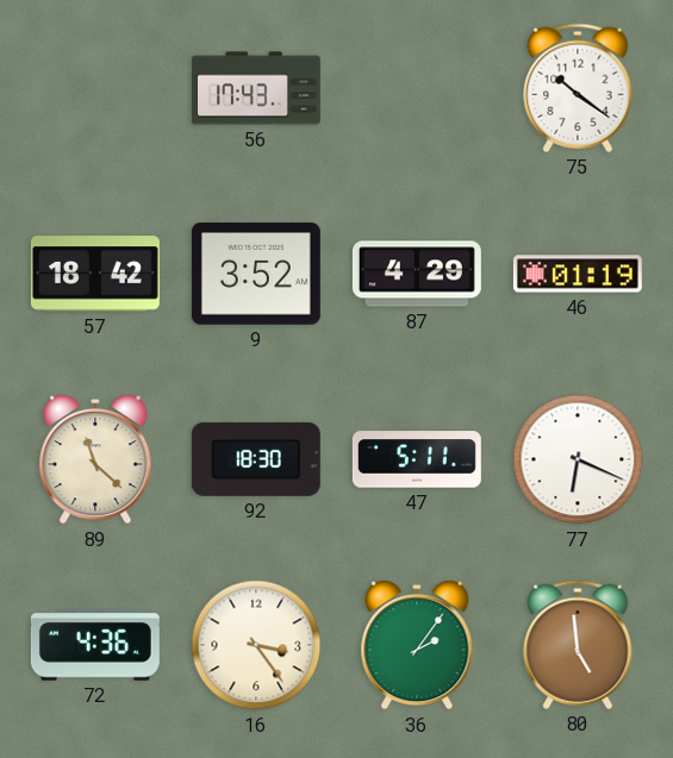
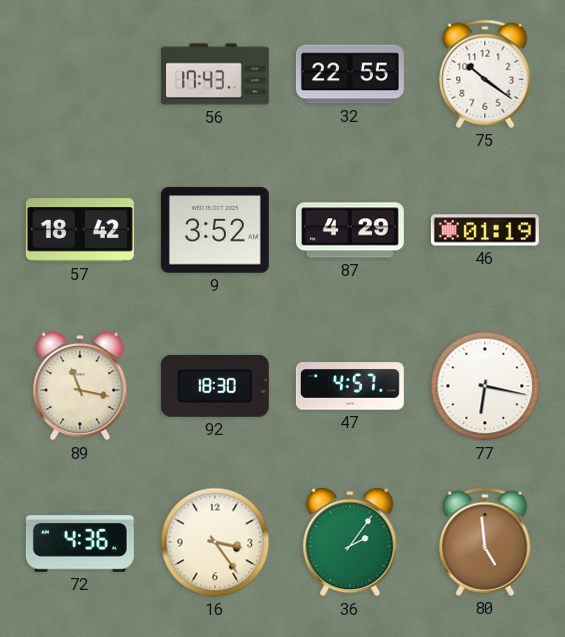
32: none -> 22:55
89: 11:22 -> 11:17
47: 5:11 -> 4:57
77: 6:19 -> 6:17
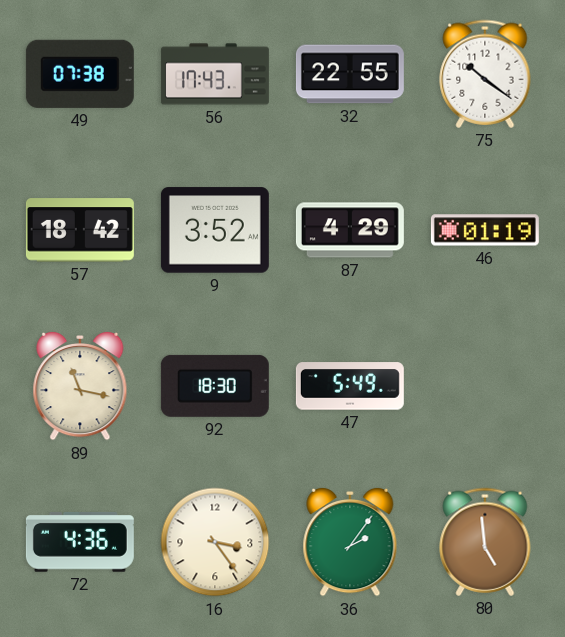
49: none -> 07:38
47: 4:57 -> 5:49
77: 6:17 -> none
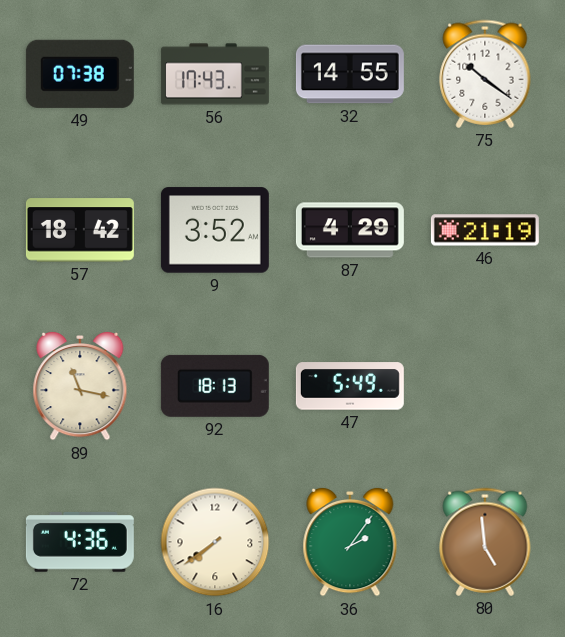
32: 22:55 -> 14:55
46: 01:19 -> 21:19
92: 18:30 -> 18:13
16: 3:24 -> 7:39
